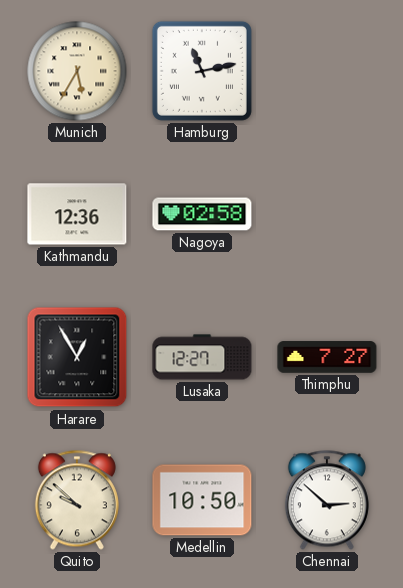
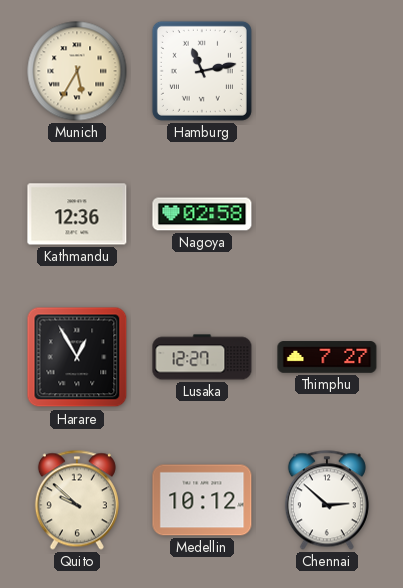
Medellin: 10:50 -> 10:12
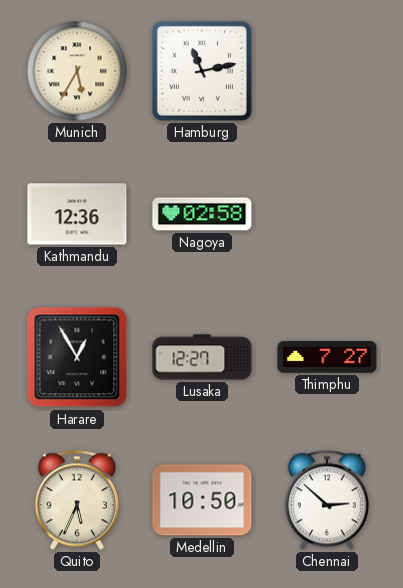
Quito: 9:52 -> 5:34
Medellin: 10:12 -> 10:50
